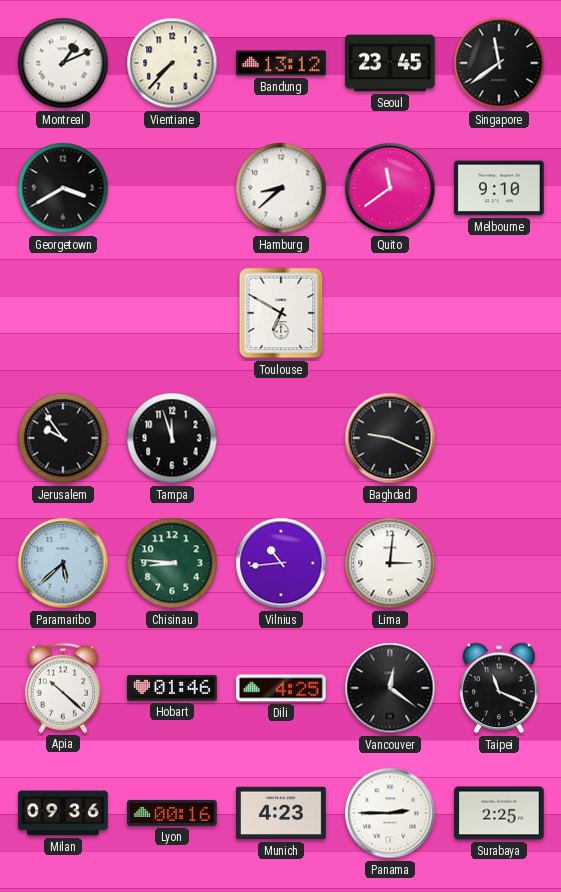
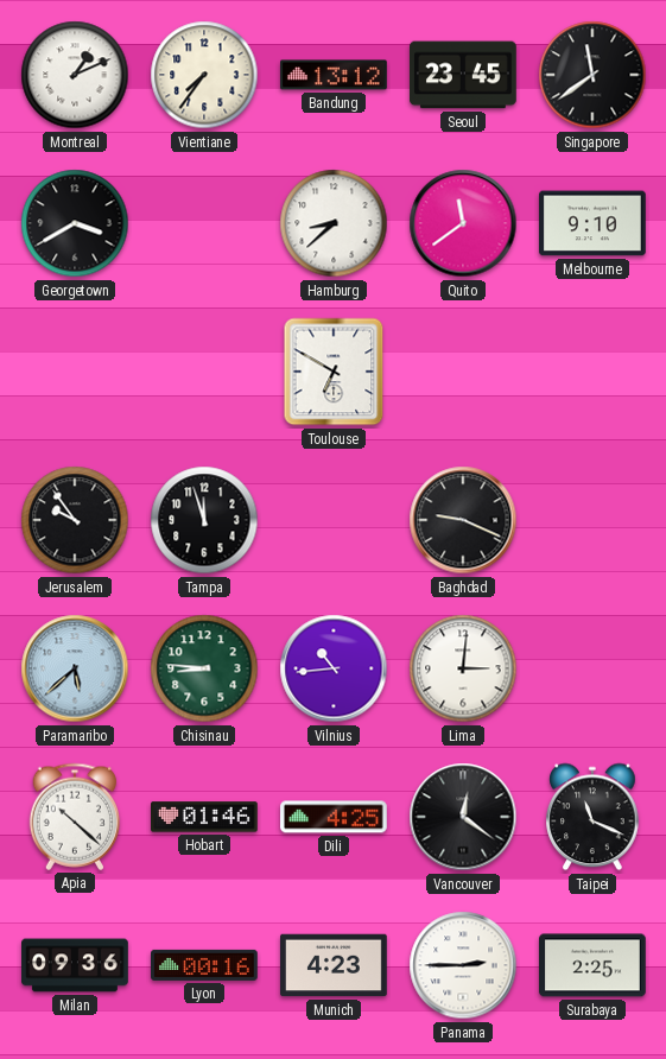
Vientiane: 7:37 -> 7:36
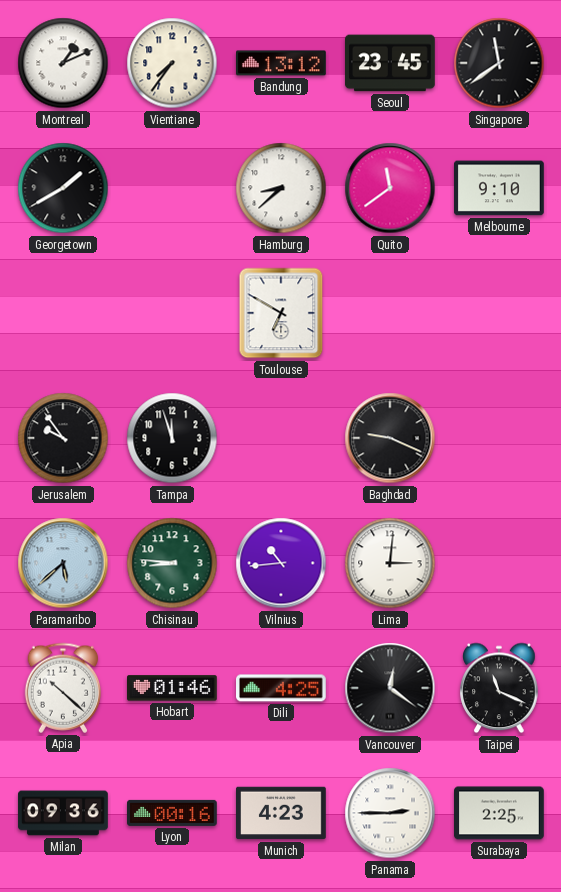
Georgetown: 3:40 -> 1:40
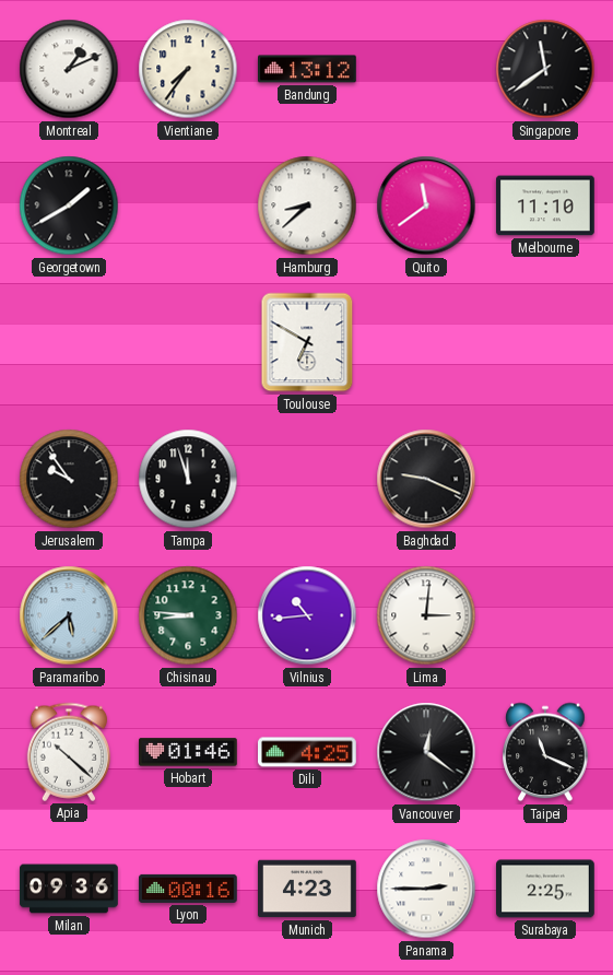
Seoul: 23:45 -> none
Melbourne: 9:10 -> 11:10
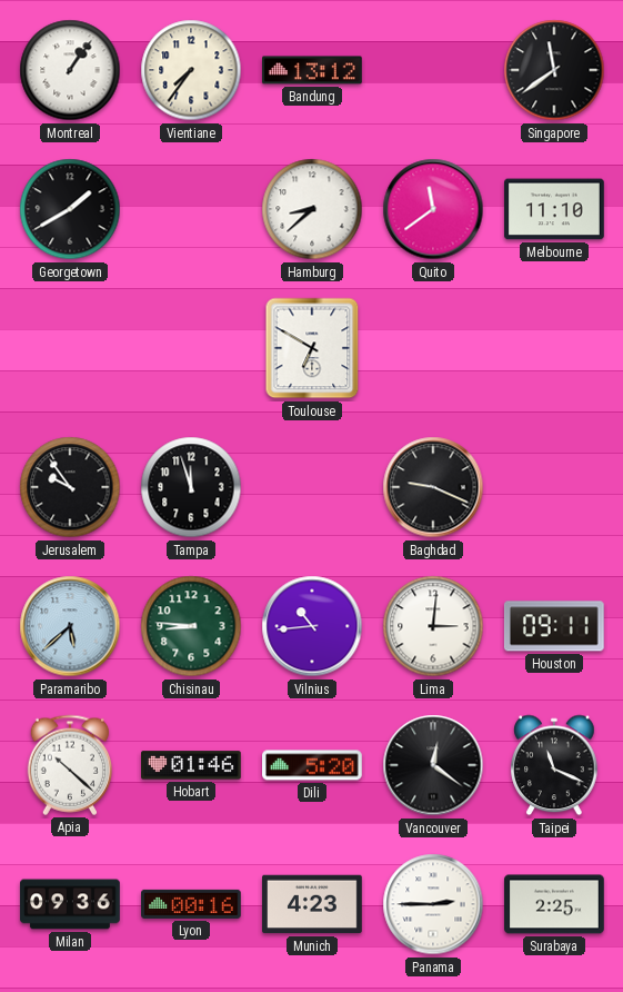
Montreal: 1:11 -> 1:06
Houston: none -> 09:11
Dili: 4:25 -> 5:20
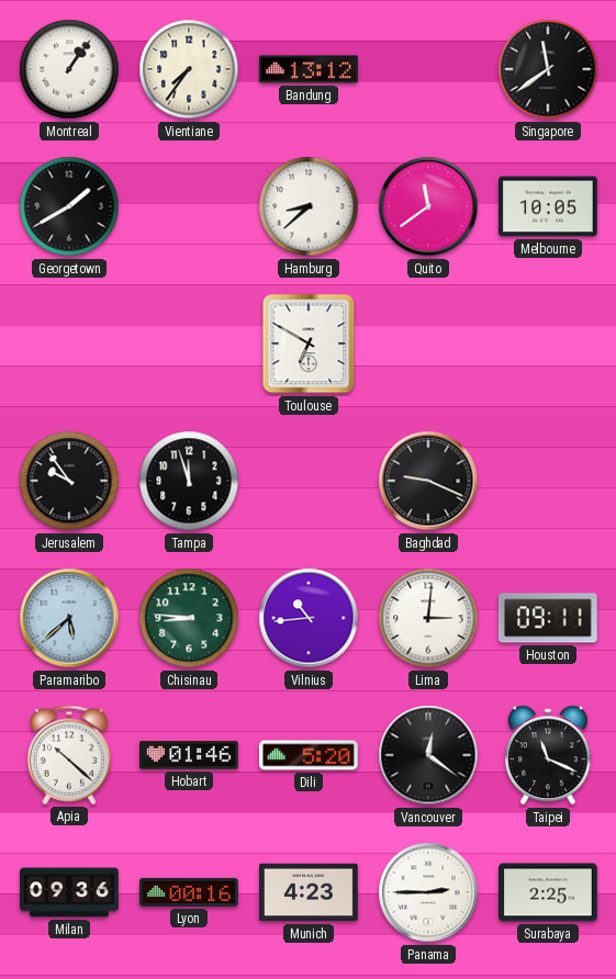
Melbourne: 11:10 -> 10:05
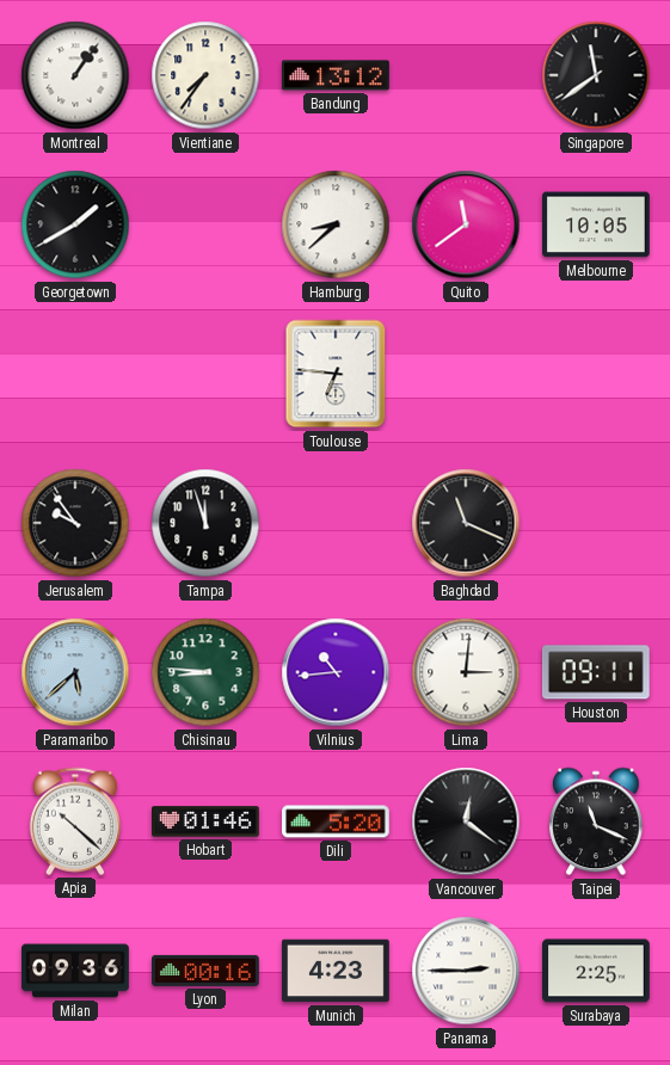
Toulouse: 6:50 -> 6:46
Baghdad: 9:19 -> 11:19
